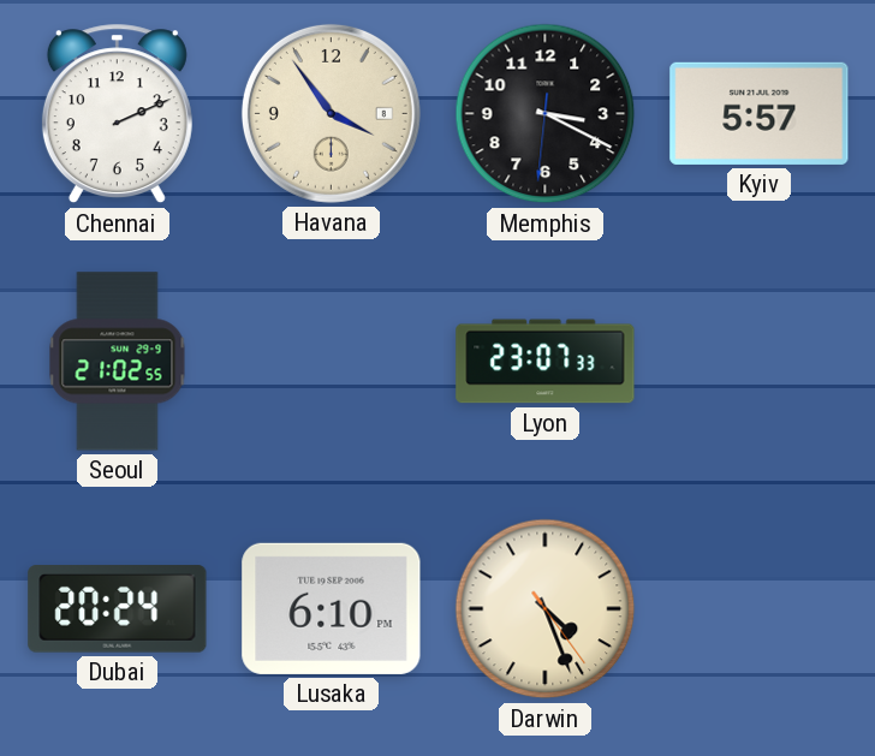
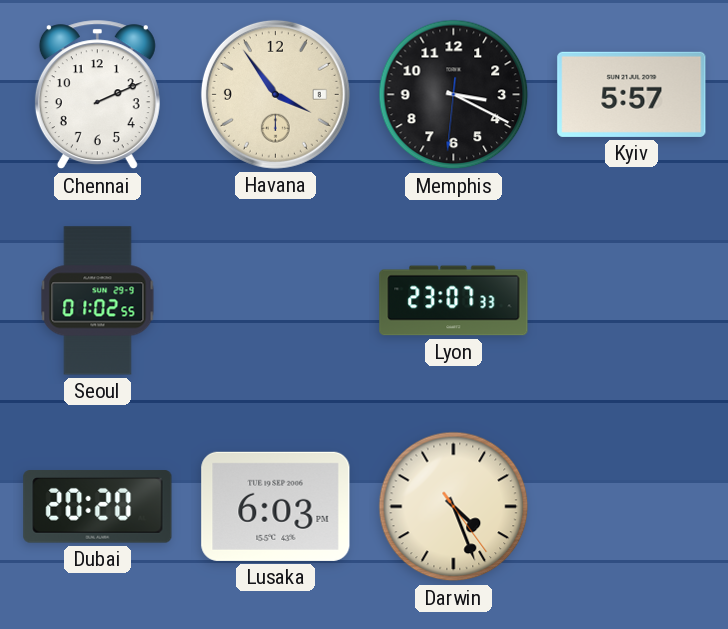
Seoul: 21:02 -> 01:02
Dubai: 20:24 -> 20:20
Lusaka: 6:10 -> 6:03
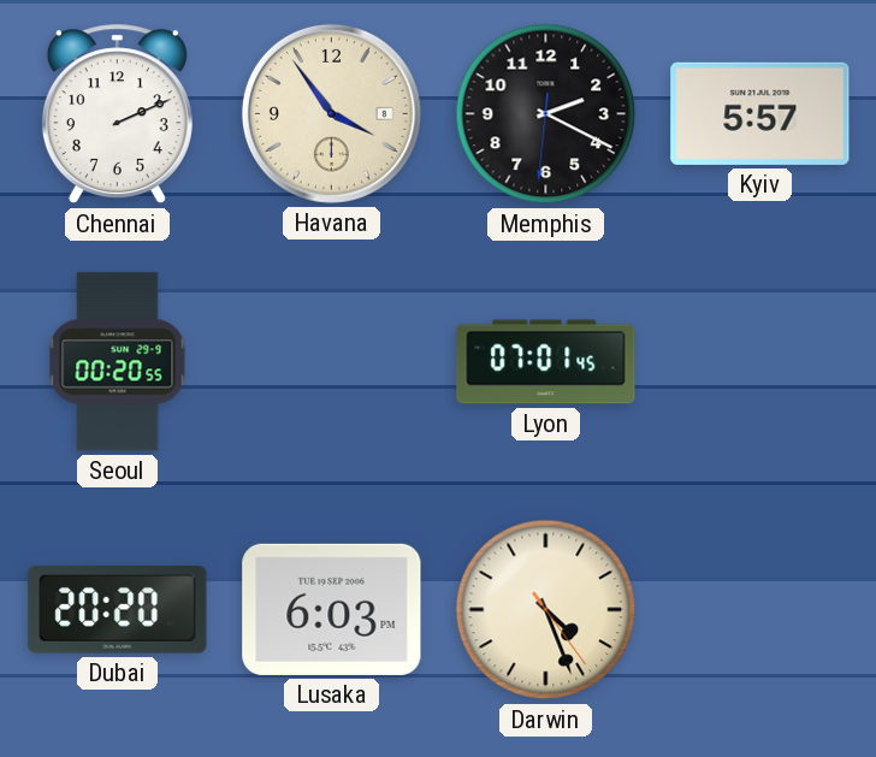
Memphis: 3:19 -> 2:19
Seoul: 01:02 -> 00:20
Lyon: 23:07 -> 07:01
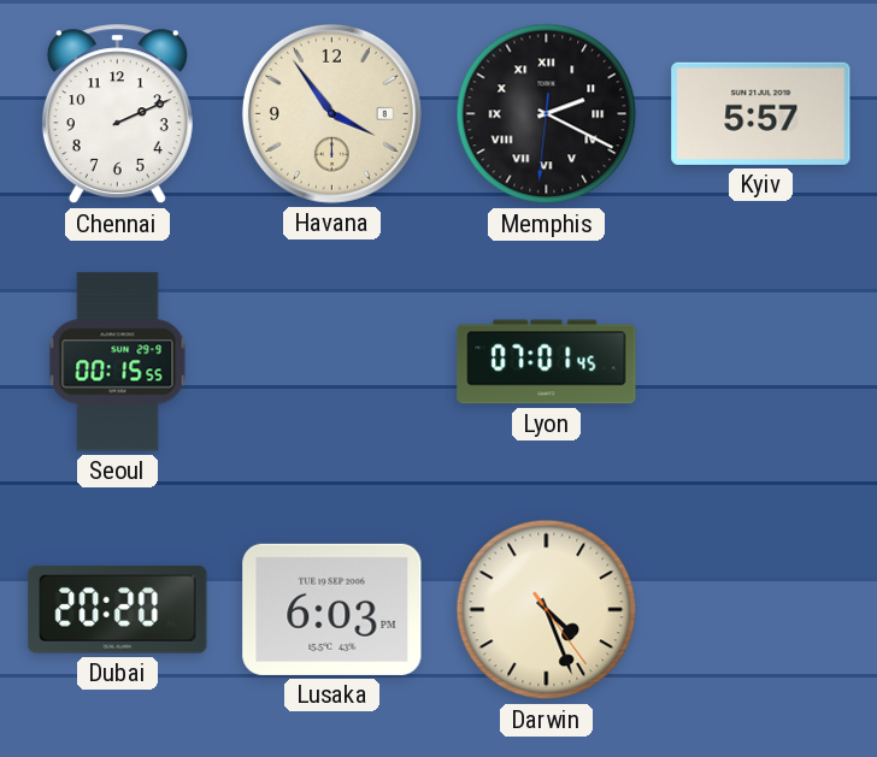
Memphis numerals: Arabic -> Roman
Seoul: 00:20 -> 00:15
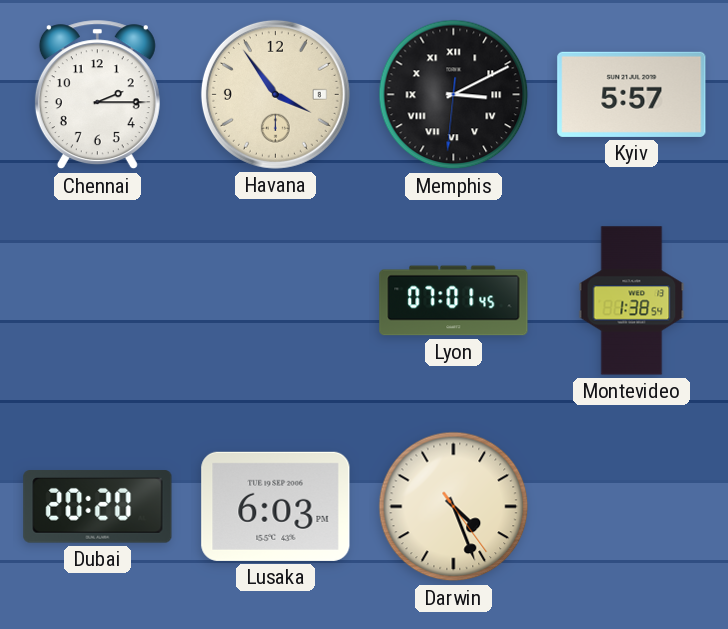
Chennai: 2:11 -> 2:15
Memphis: 2:19 -> 3:10
Seoul: 00:15 -> none
Montevideo: none -> 1:38
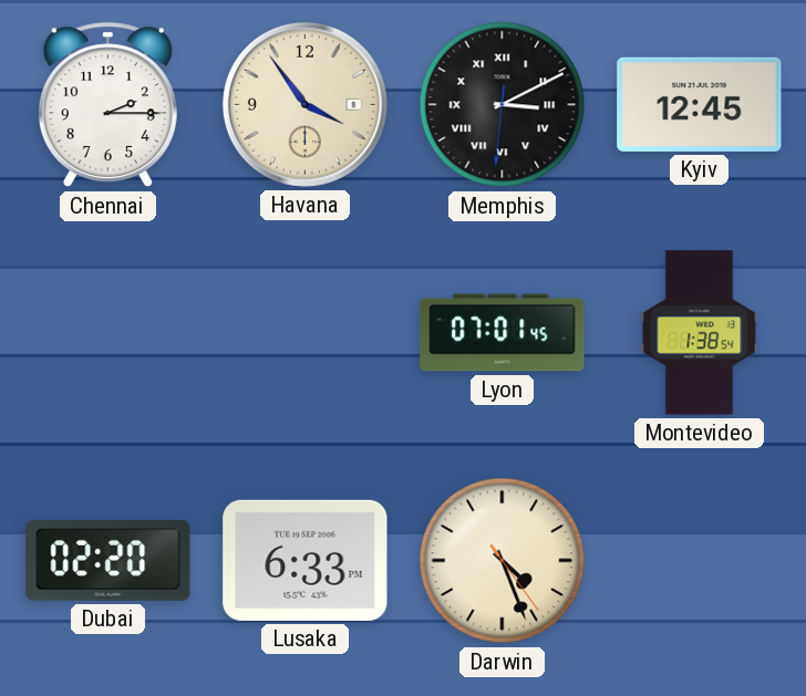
Kyiv: 5:57 -> 12:45
Dubai: 20:20 -> 02:20
Lusaka: 6:03 -> 6:33
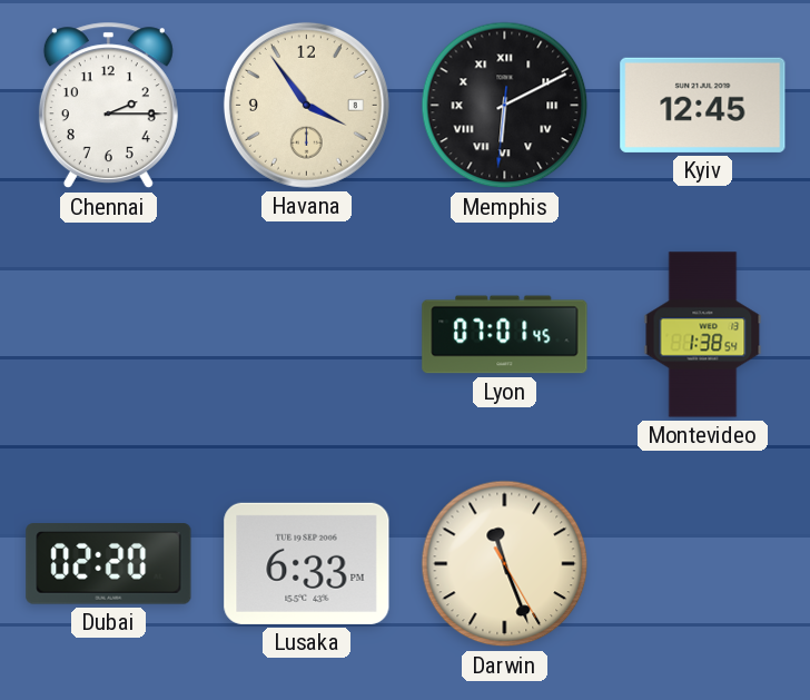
Memphis: 3:10 -> 6:10
Darwin: 4:26 -> 11:26
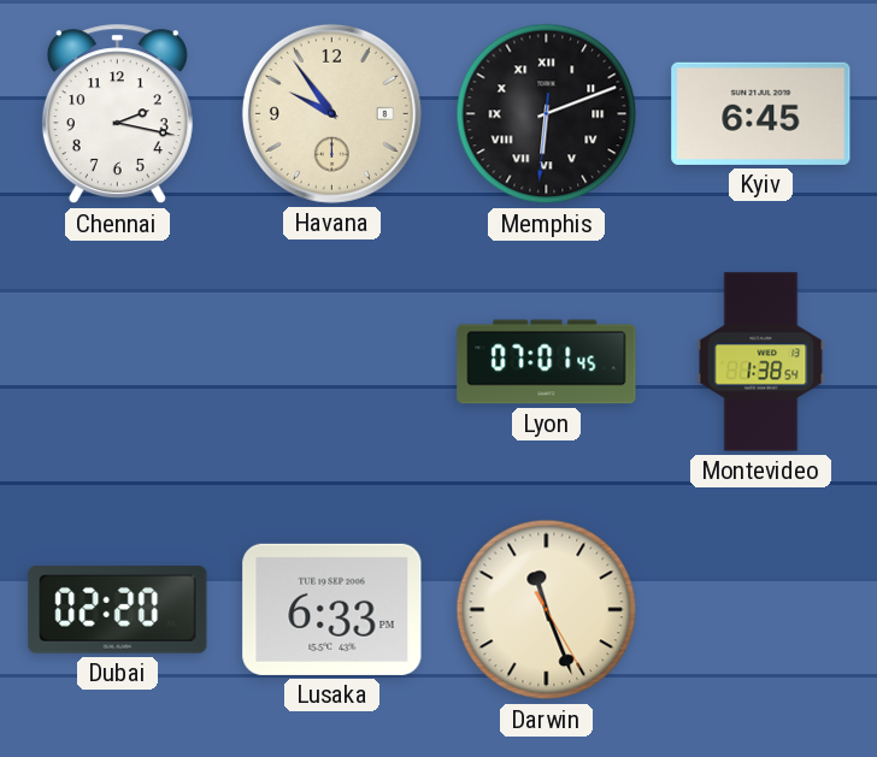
Chennai: 2:15 -> 2:17
Havana: 3:54 -> 9:54
Memphis: 6:10 -> 6:11
Kyiv: 12:45 -> 6:45
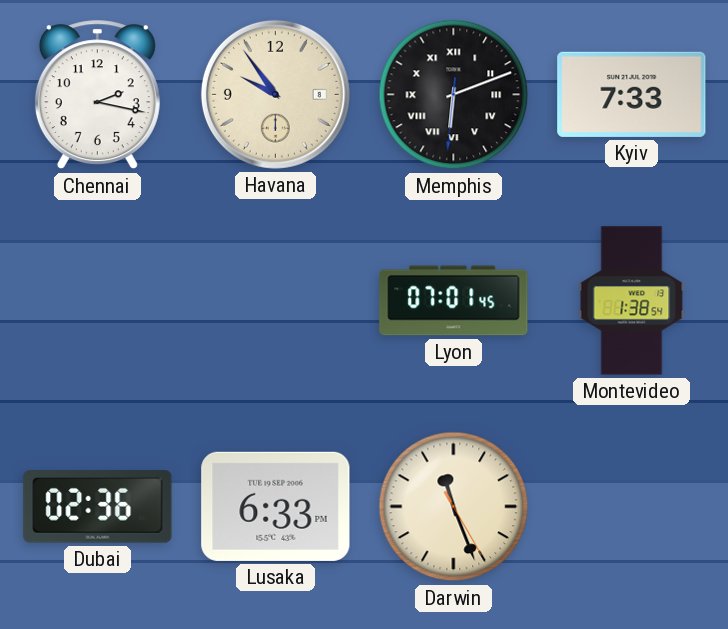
Kyiv: 6:45 -> 7:33
Dubai: 02:20 -> 02:36
